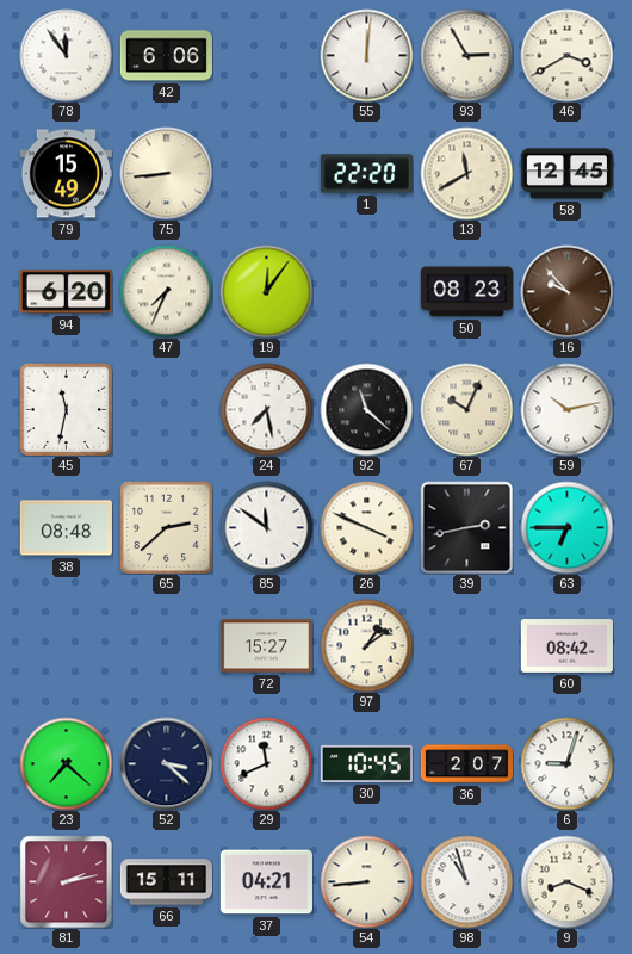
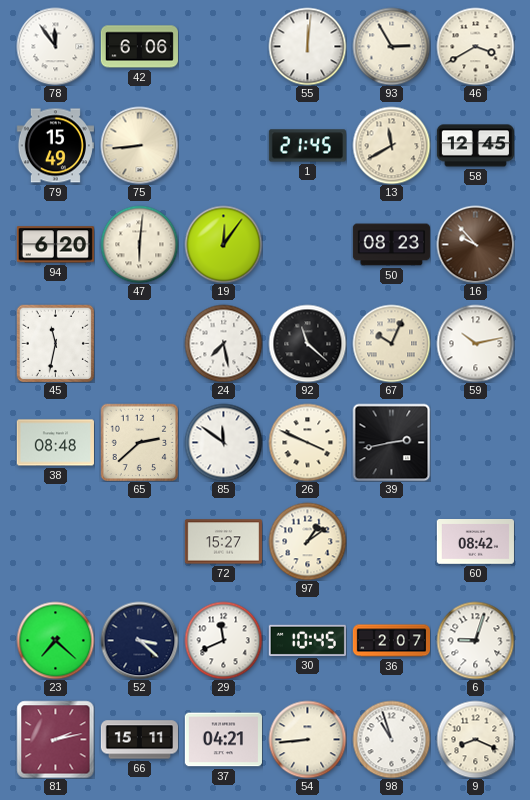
1: 22:20 -> 21:45
47: 7:34 -> 6:01
63: 6:45 -> none
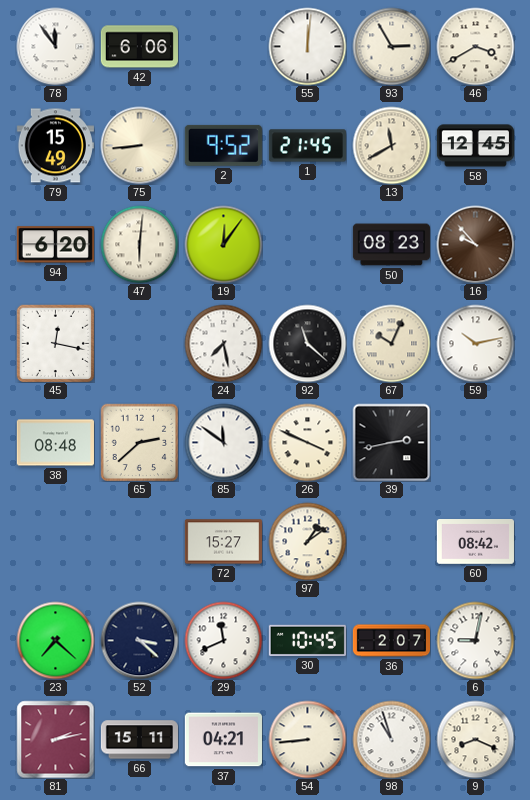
2: none -> 9:52
45: 11:32 -> 12:17
6: 9:03 -> 9:02
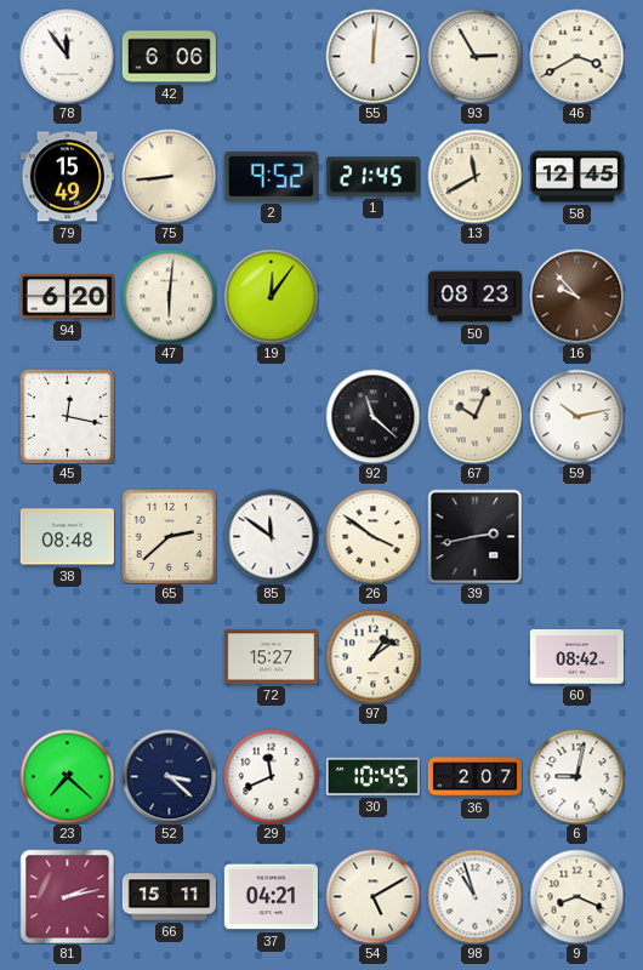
24: 7:28 -> none
26: 3:49 -> 3:51
54: 8:44 -> 5:10
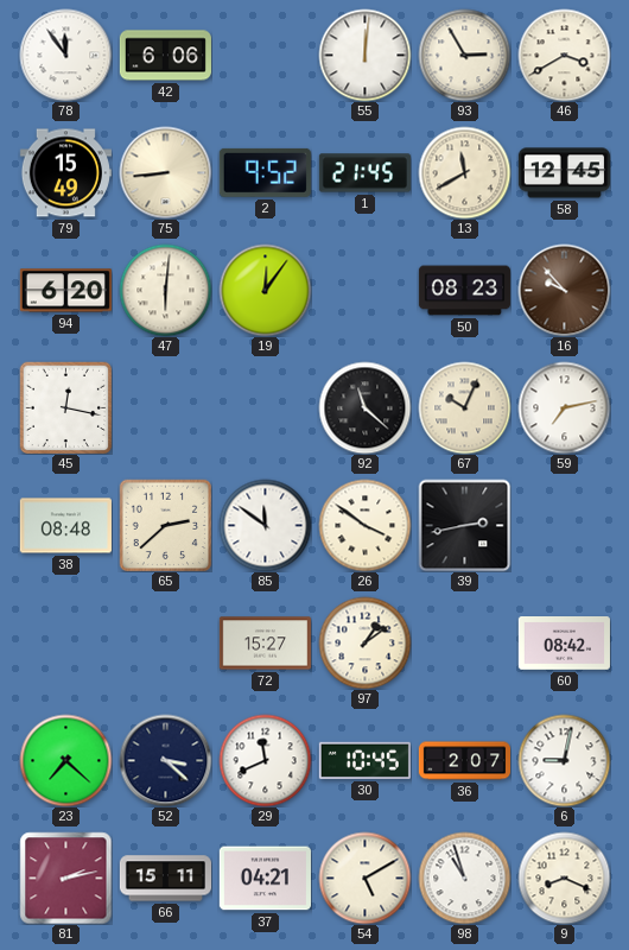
59: 10:13 -> 7:13
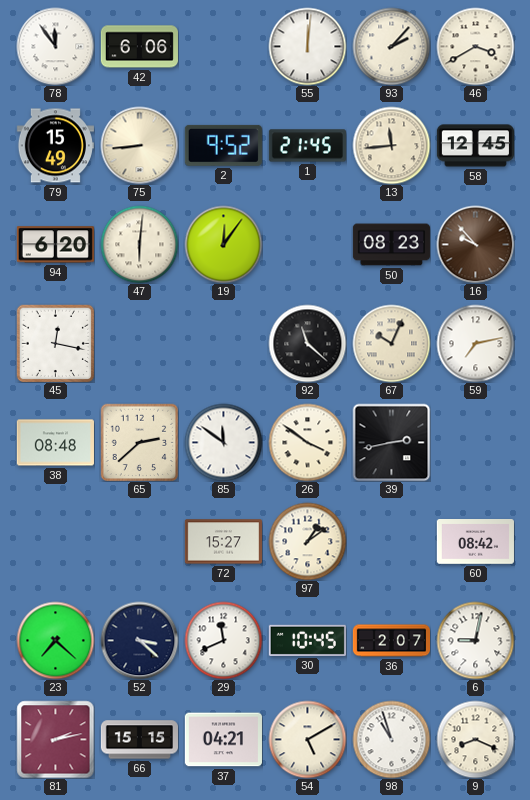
93: 2:55 -> 2:07
13: 11:40 -> 11:44
66: 15:11 -> 15:15
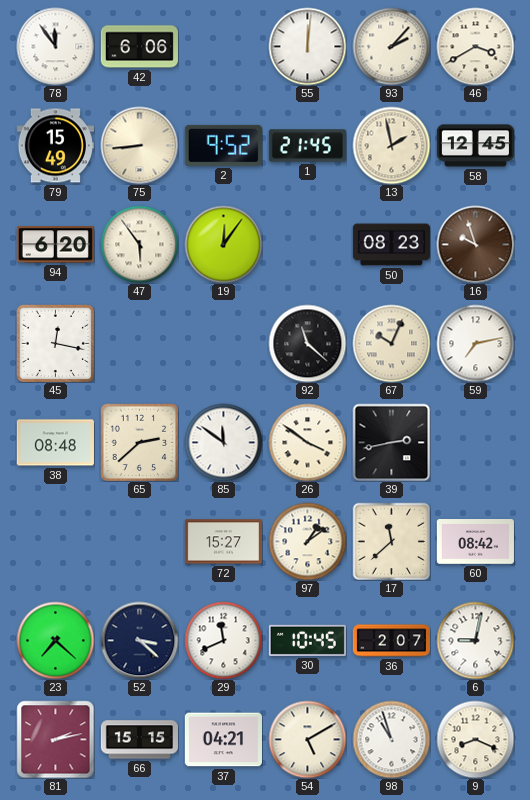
13: 11:44 -> 1:58
47: 6:01 -> 5:54
16: 9:53 -> 9:57
17: none -> 11:38
